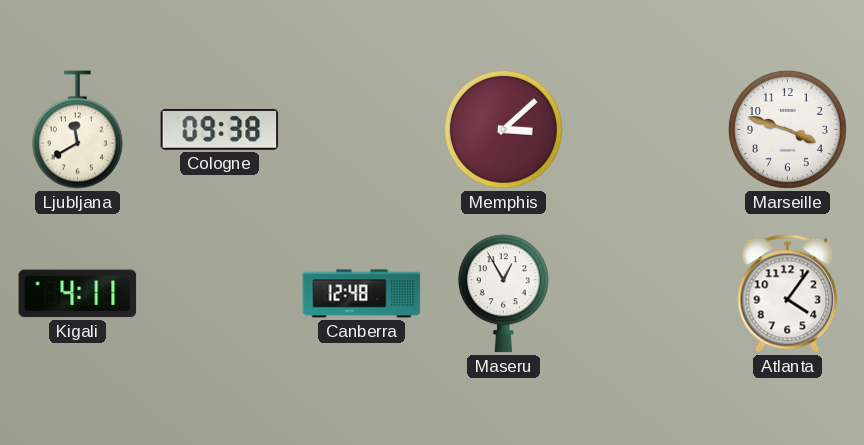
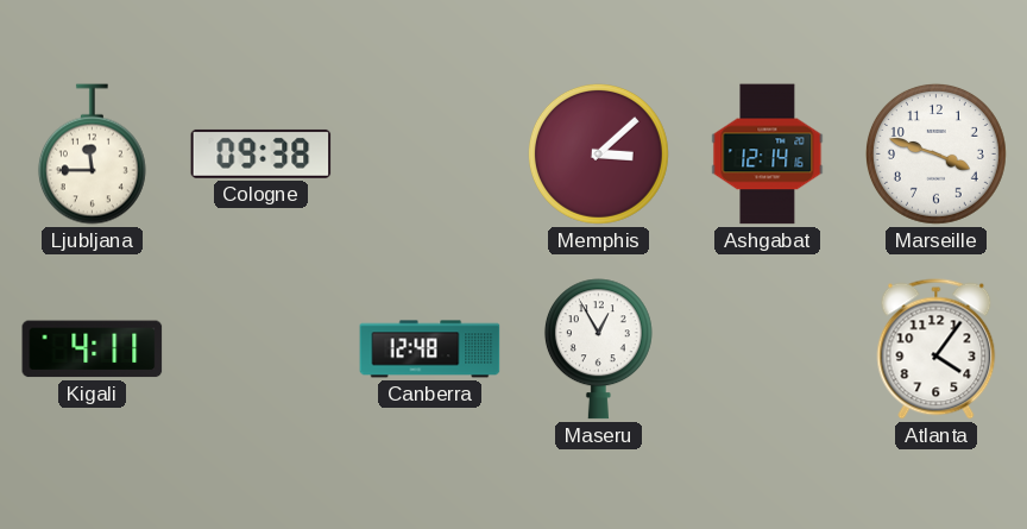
Ljubljana: 11:40 -> 11:45
Ashgabat: none -> 12:14
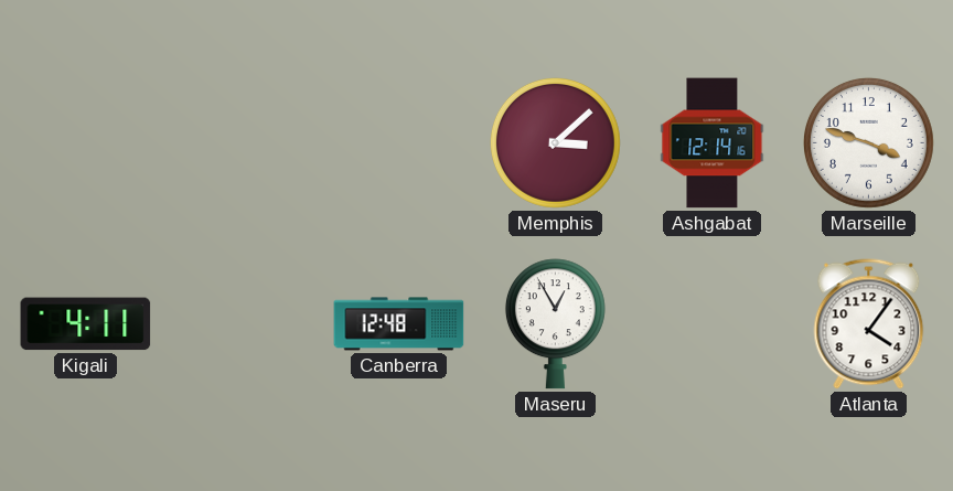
Ljubljana: 11:45 -> none
Cologne: 09:38 -> none
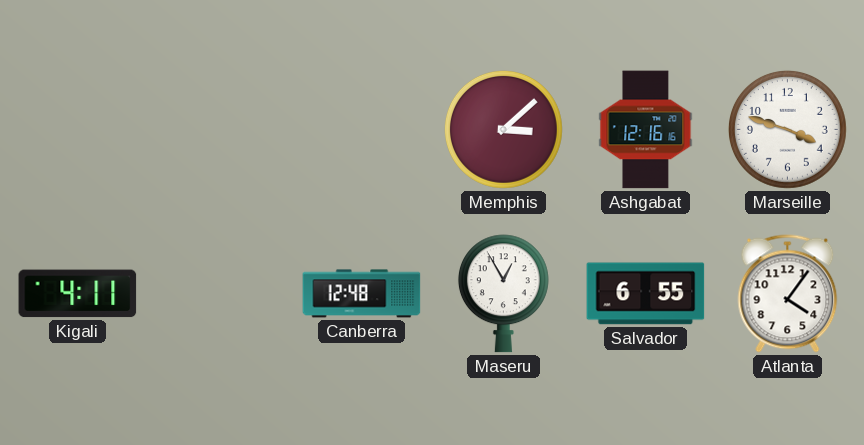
Ashgabat: 12:14 -> 12:16
Salvador: none -> 6:55
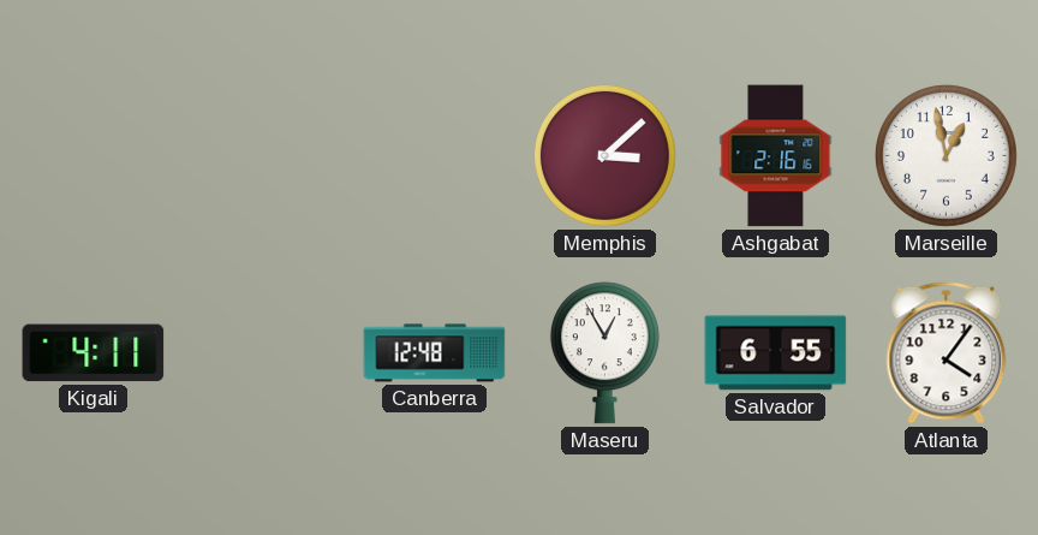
Ashgabat: 12:16 -> 2:16
Marseille: 3:48 -> 12:58
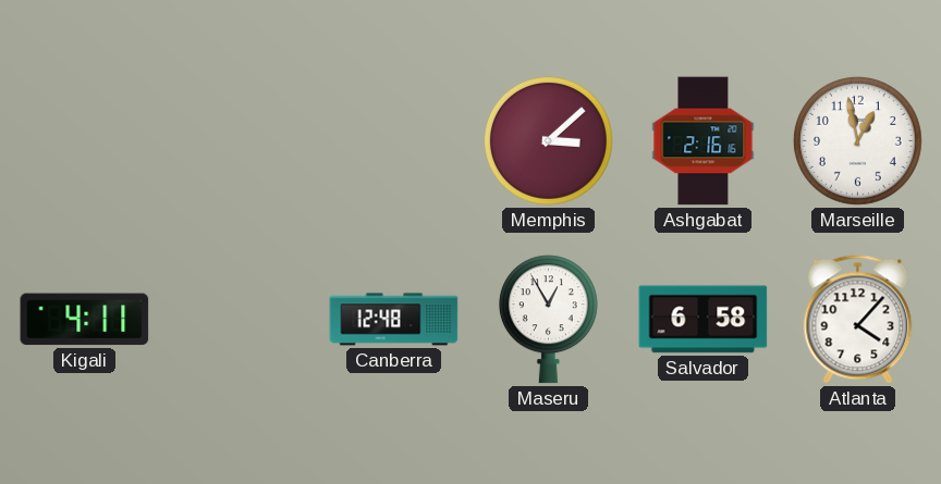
Salvador: 6:55 -> 6:58
Atlanta: 4:06 -> 4:07
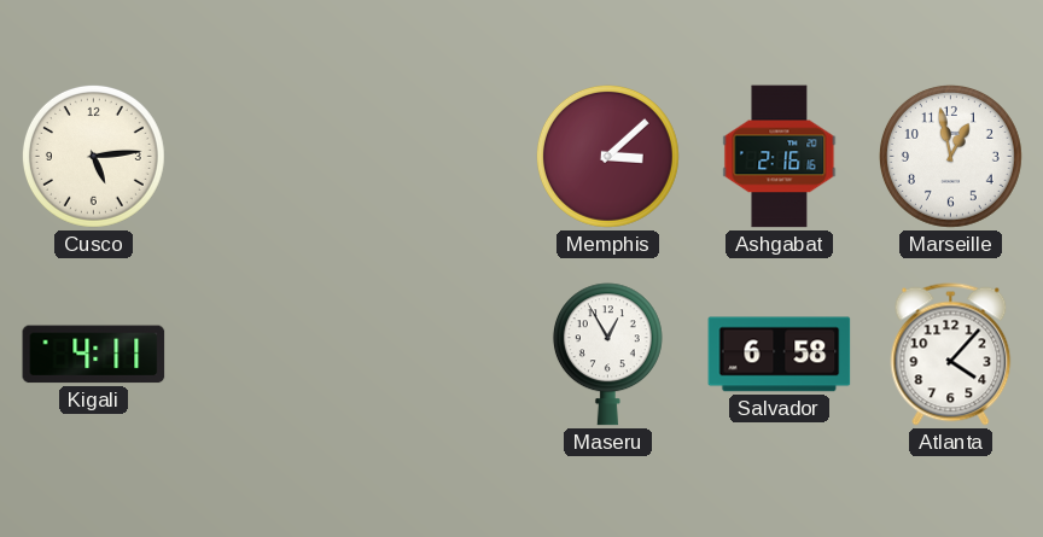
Cusco: none -> 5:14
Canberra: 12:48 -> none
